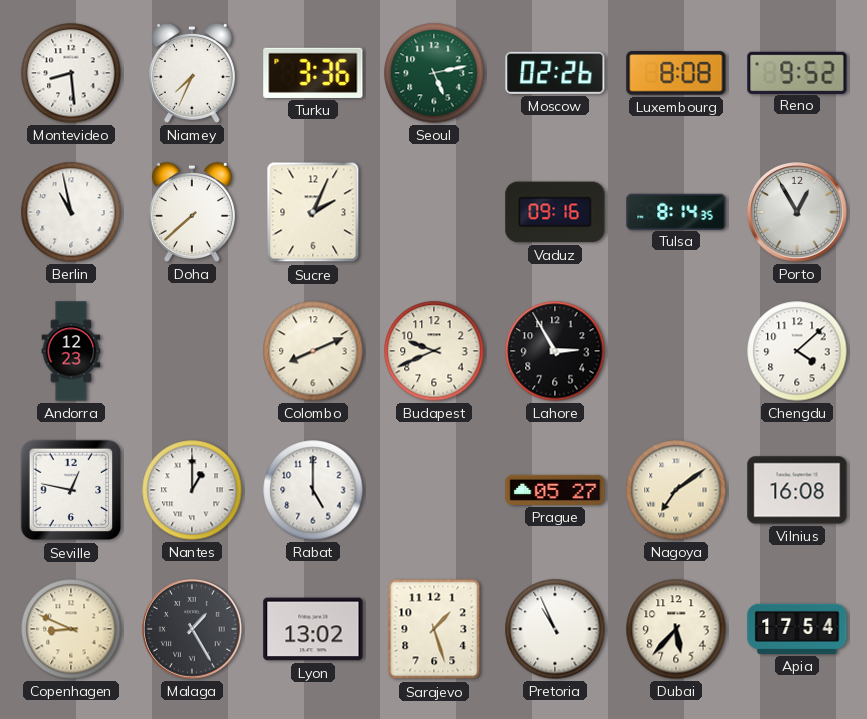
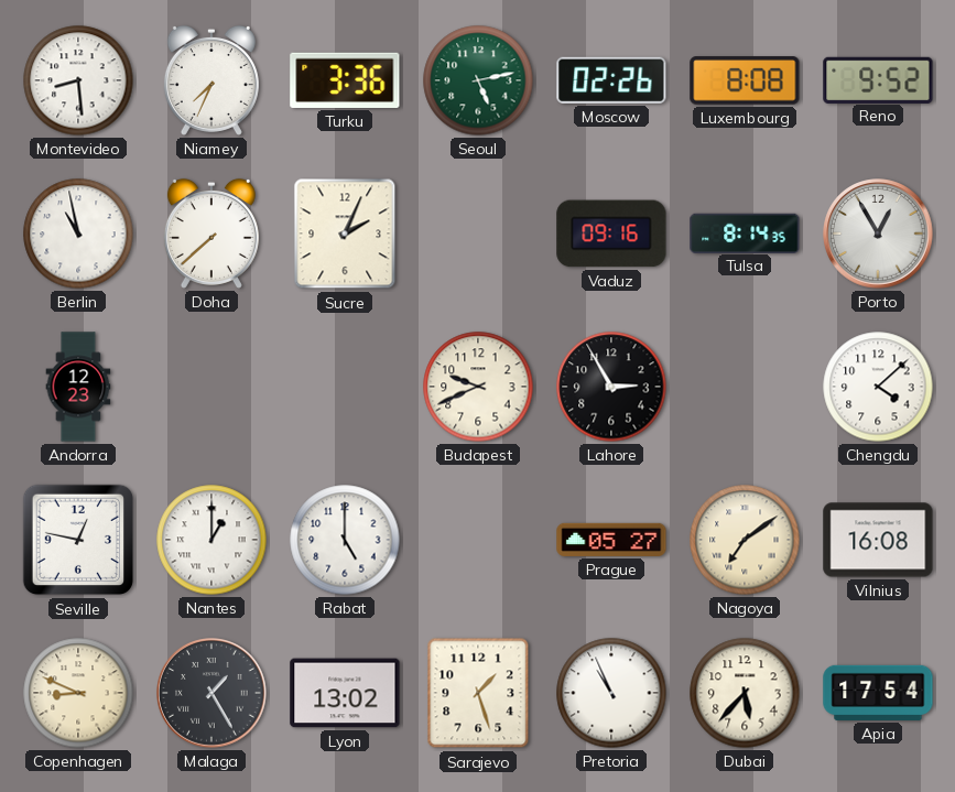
Colombo: 8:11 -> none
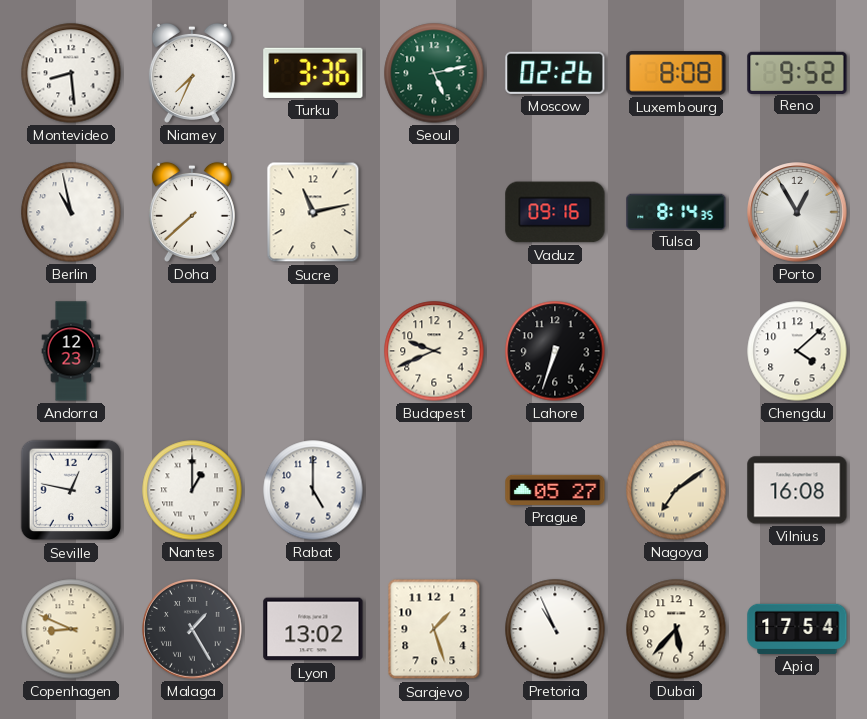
Sucre: 2:04 -> 11:13
Lahore: 2:55 -> 6:33
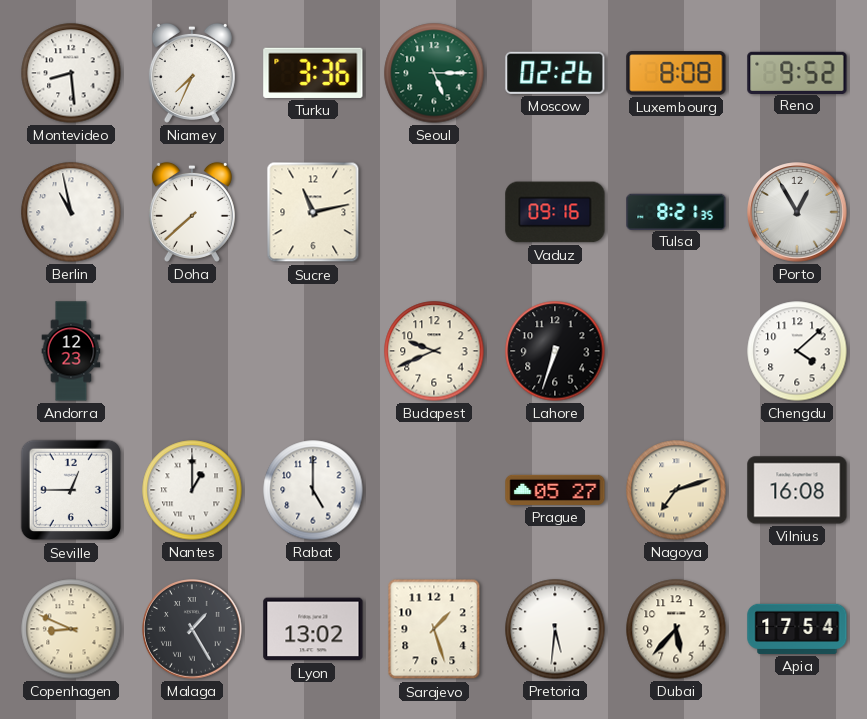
Seoul: 5:13 -> 5:15
Tulsa: 8:14 -> 8:21
Seville: 12:47 -> 12:45
Nagoya: 7:09 -> 7:12
Pretoria: 10:56 -> 5:31
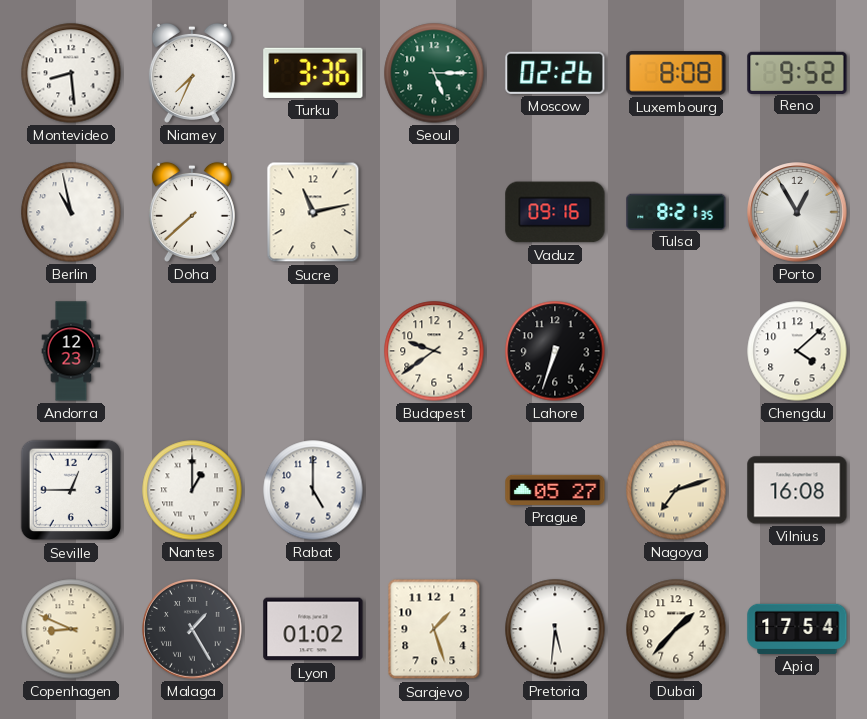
Budapest: 9:41 -> 9:39
Lyon: 13:02 -> 01:02
Dubai: 5:37 -> 1:37
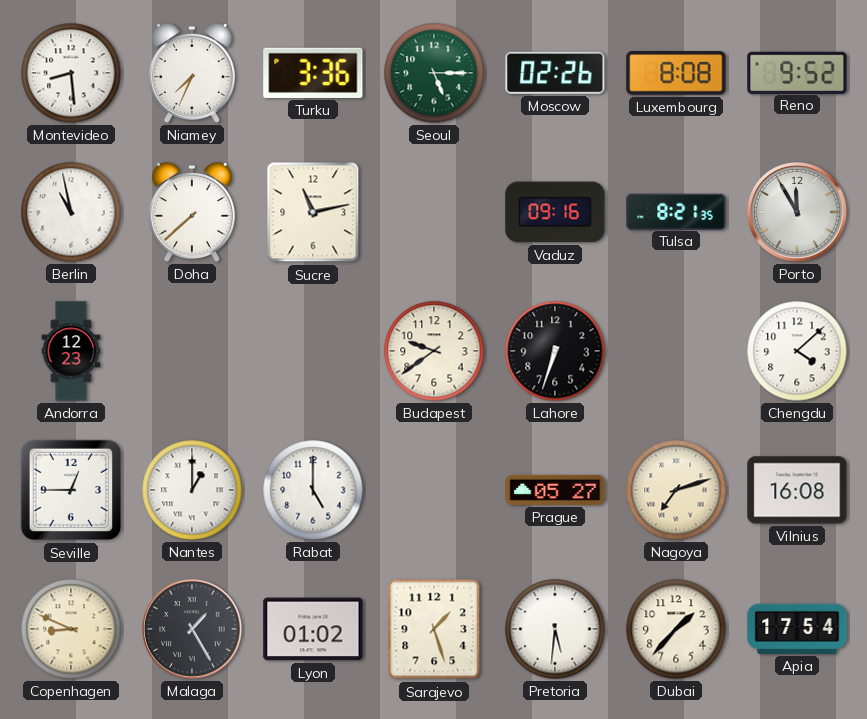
Porto: 12:55 -> 11:55
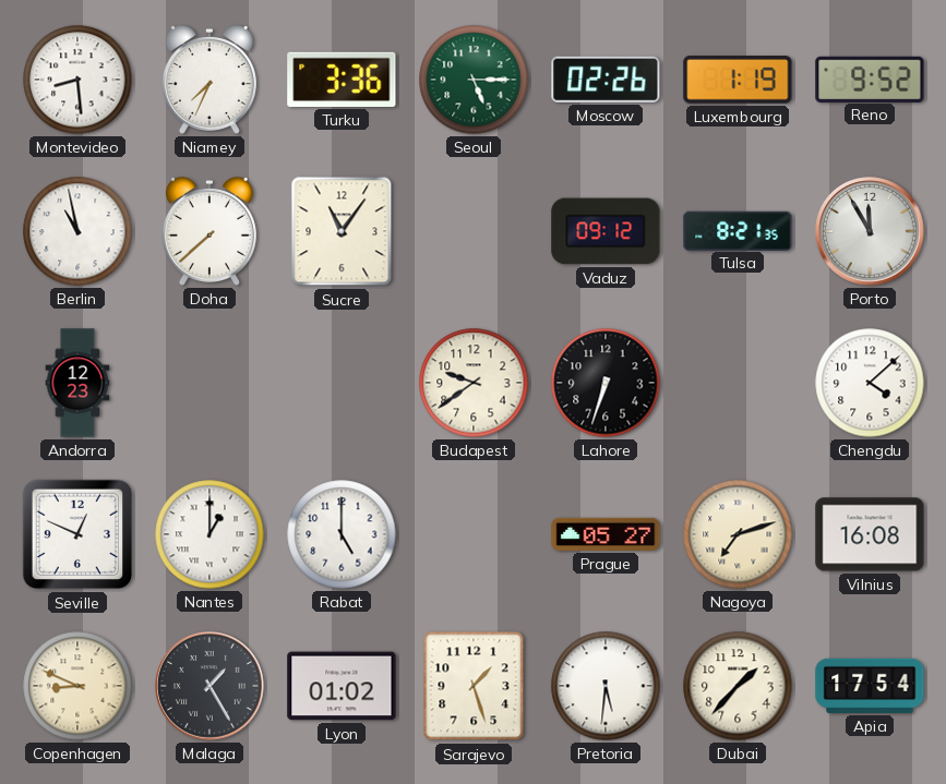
Luxembourg: 8:08 -> 1:19
Sucre: 11:13 -> 11:06
Vaduz: 09:16 -> 09:12
Seville: 12:45 -> 12:49
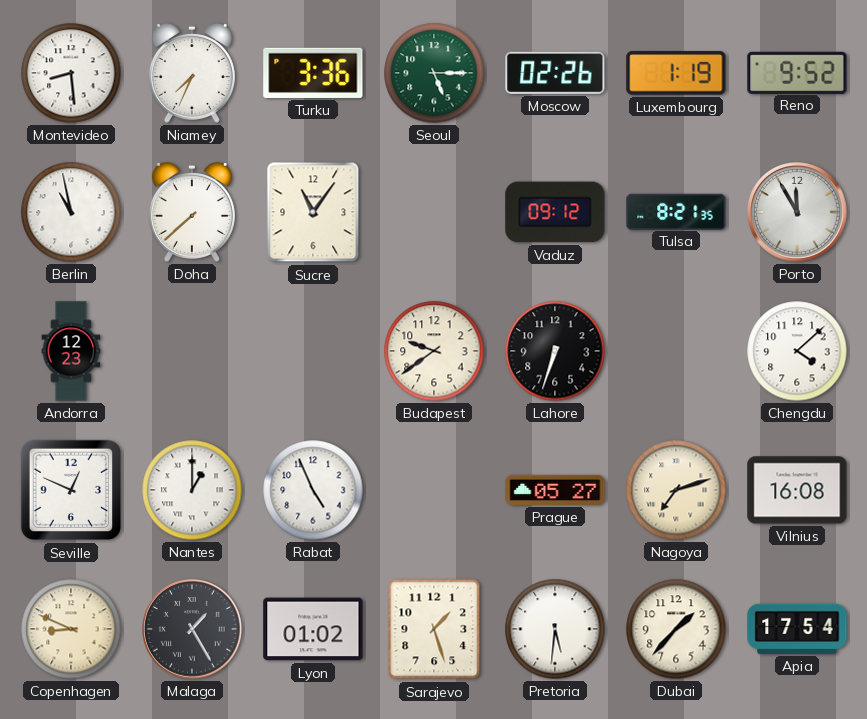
Rabat: 5:00 -> 4:56
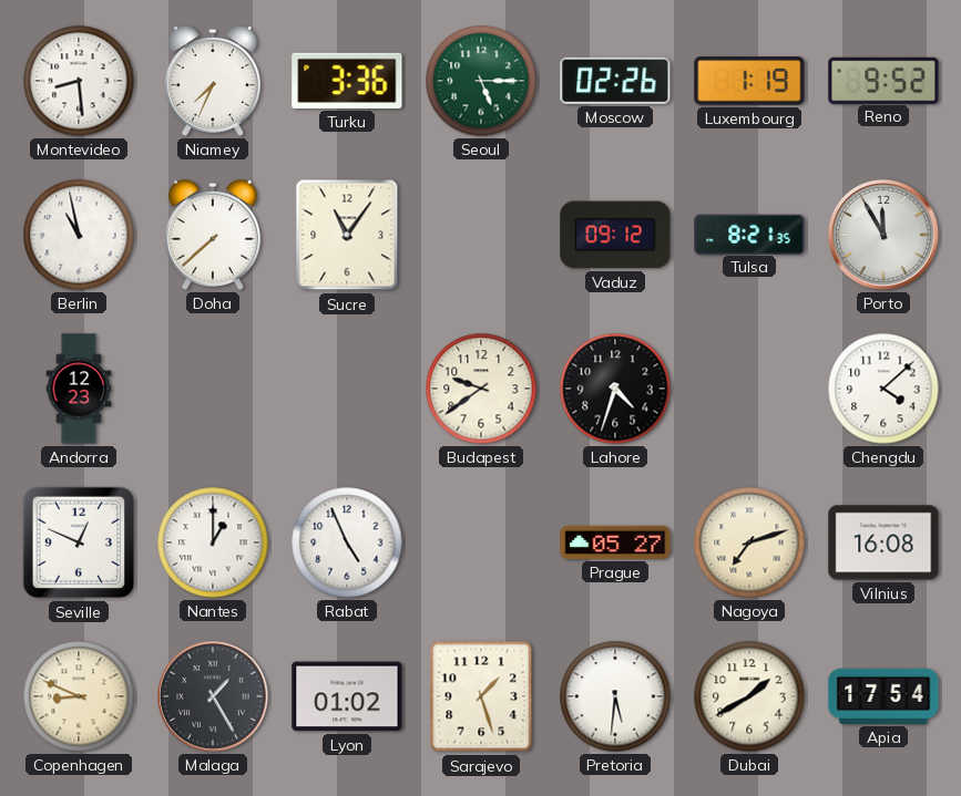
Lahore: 6:33 -> 4:33
Dubai: 1:37 -> 1:40
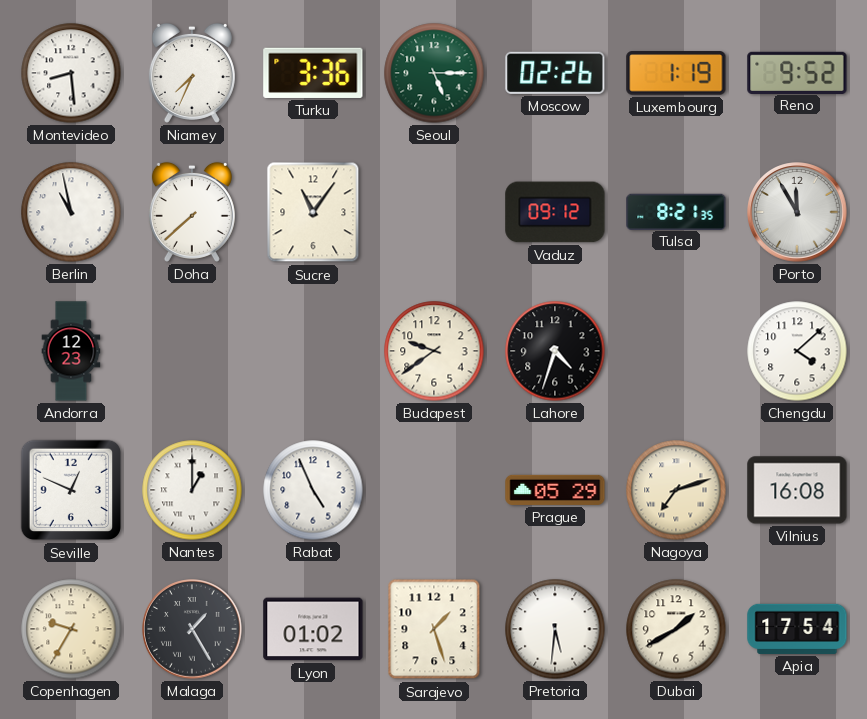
Prague: 05:27 -> 05:29
Copenhagen: 8:49 -> 9:35
